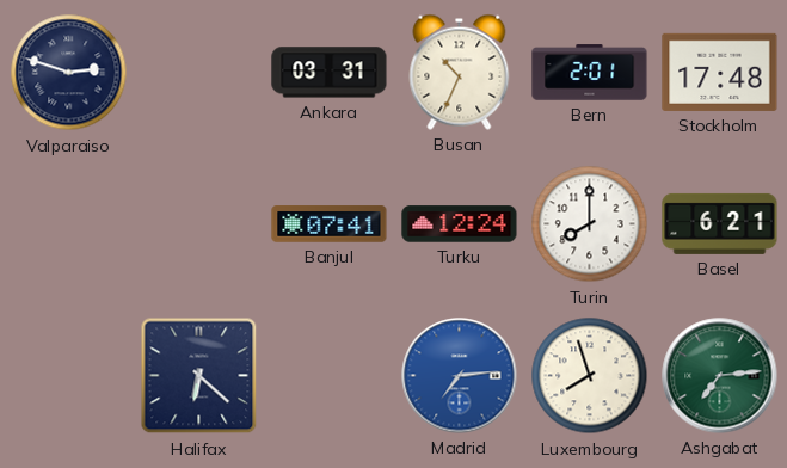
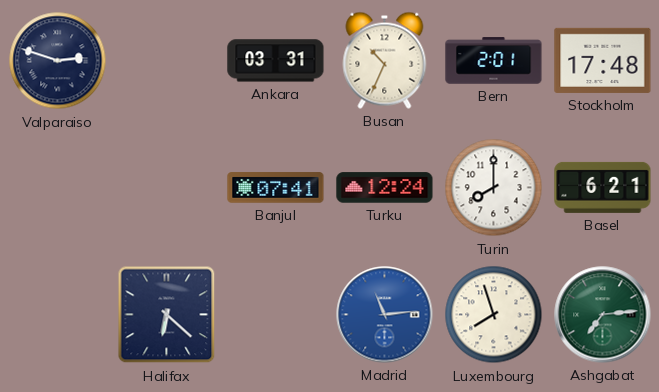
Madrid: 7:14 -> 11:14
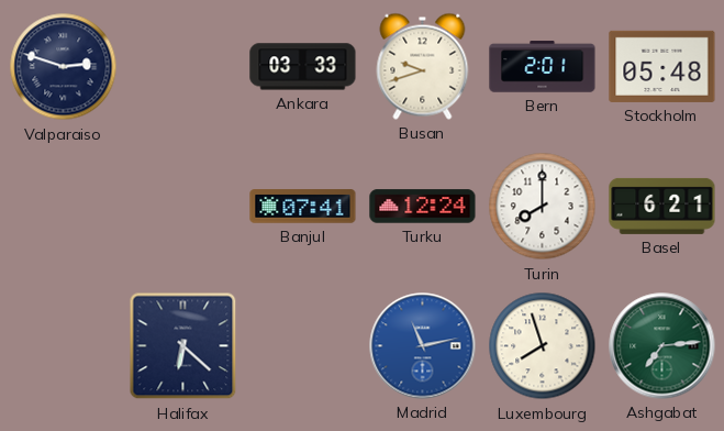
Ankara: 03:31 -> 03:33
Busan: 10:34 -> 9:42
Stockholm: 17:48 -> 05:48
Madrid: 11:14 -> 11:13
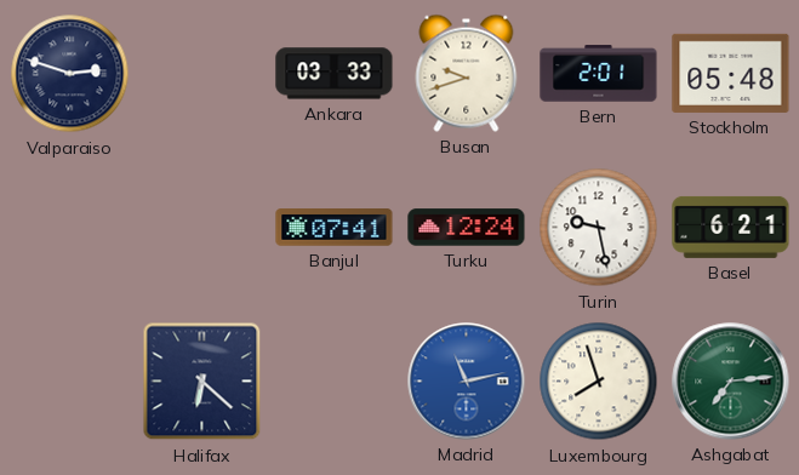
Turin: 8:00 -> 9:28
